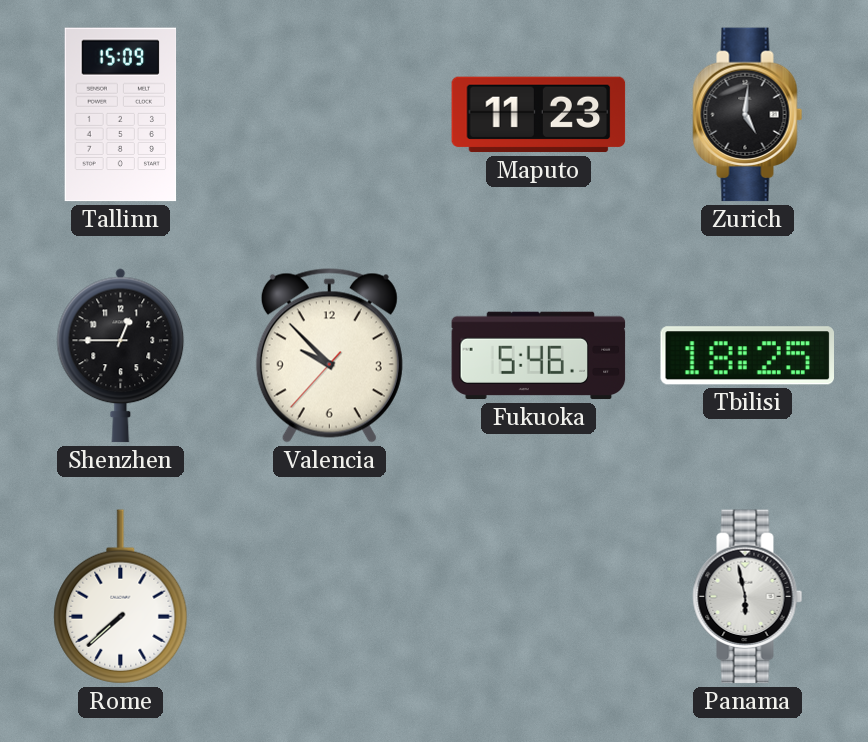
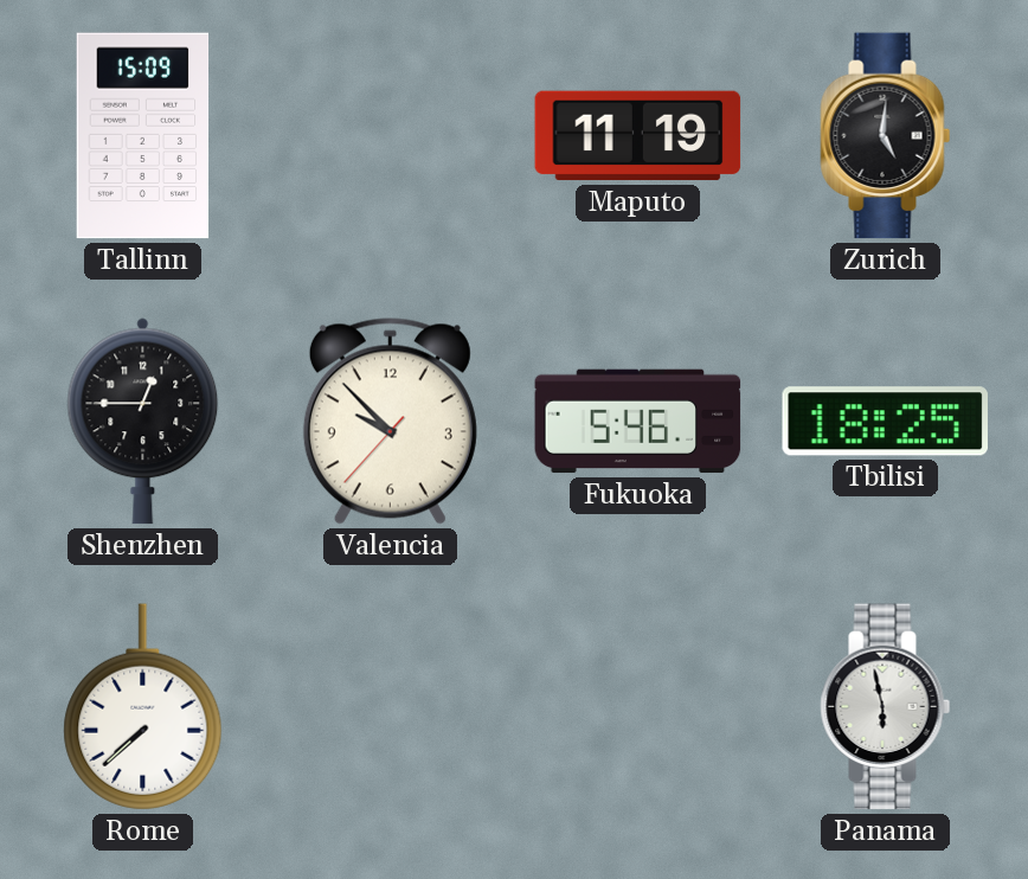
Maputo: 11:23 -> 11:19
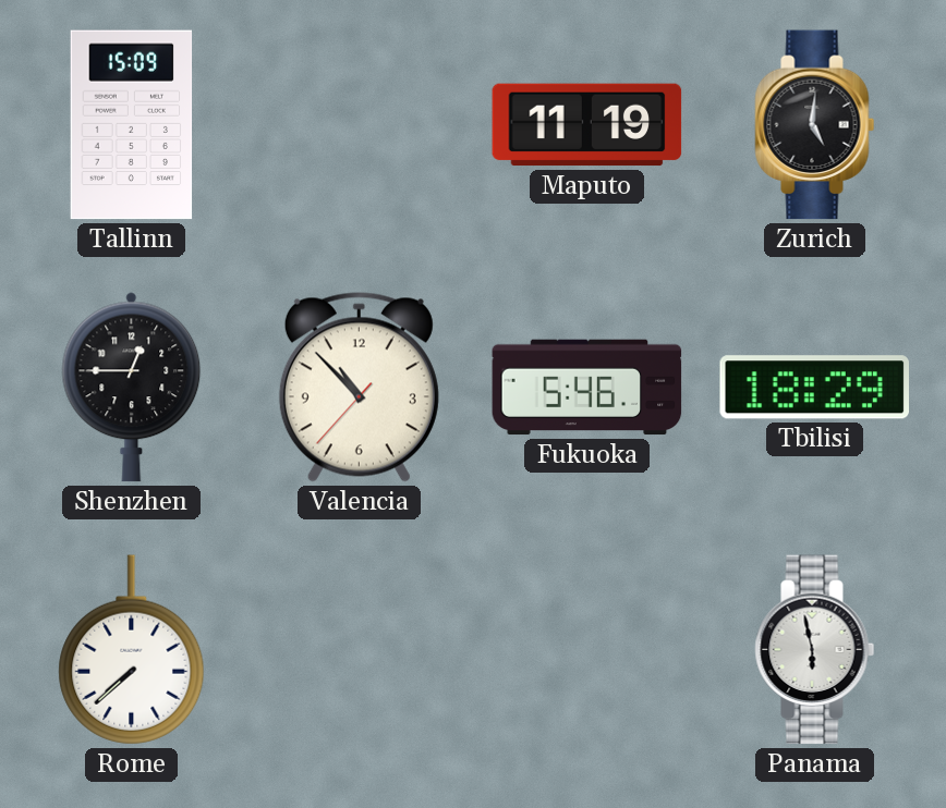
Valencia: 9:52 -> 10:52
Tbilisi: 18:25 -> 18:29
